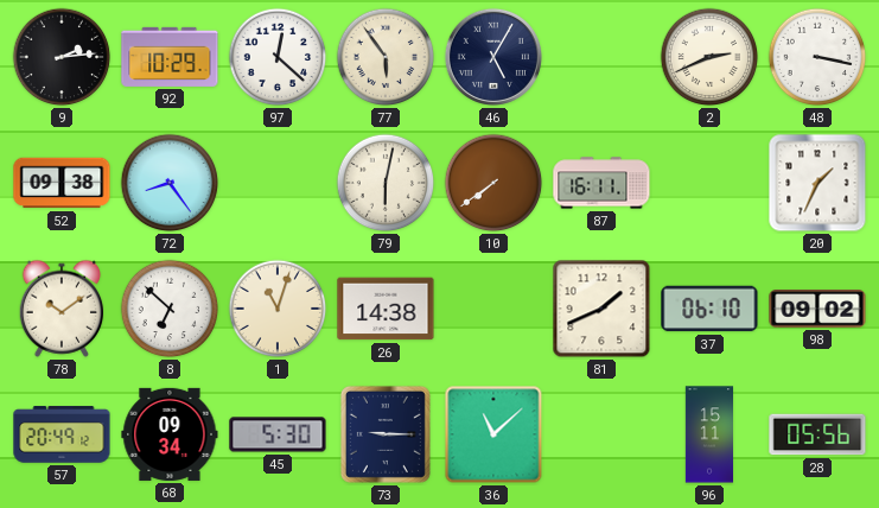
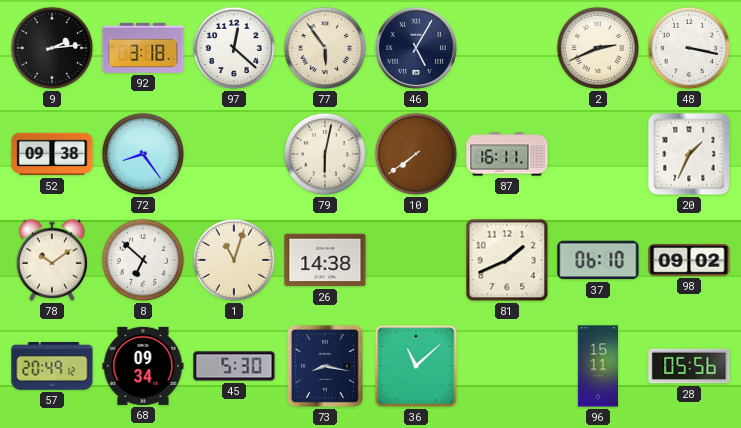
92: 10:29 -> 3:18
73: 9:15 -> 8:17
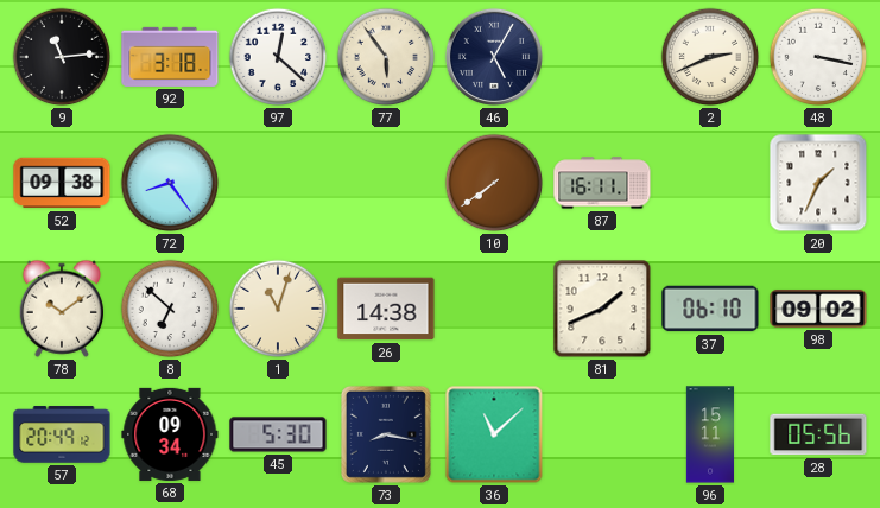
9: 2:14 -> 11:14
79: 6:02 -> none
